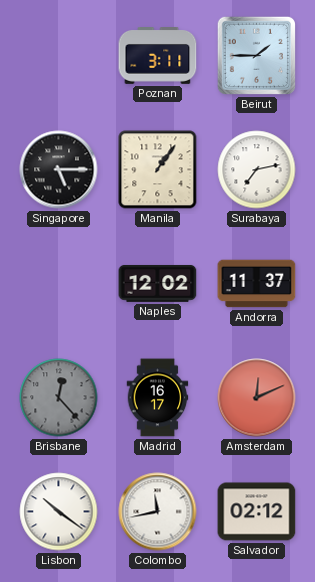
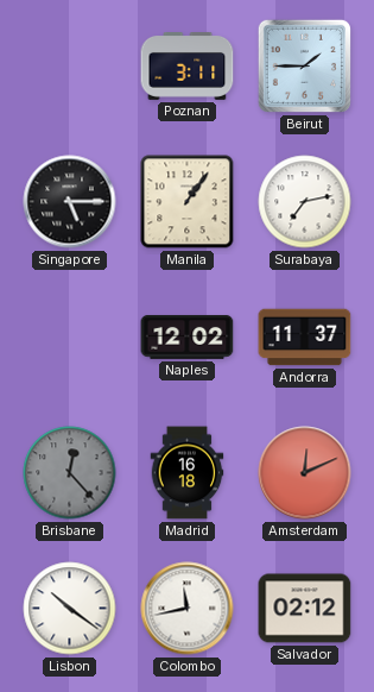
Madrid: 16:17 -> 16:18
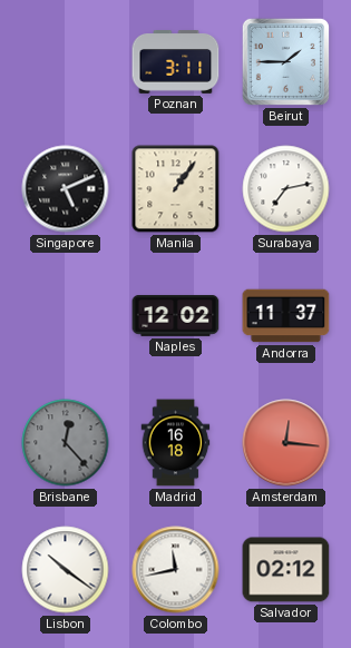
Singapore: 5:15 -> 5:11
Amsterdam: 12:11 -> 12:16
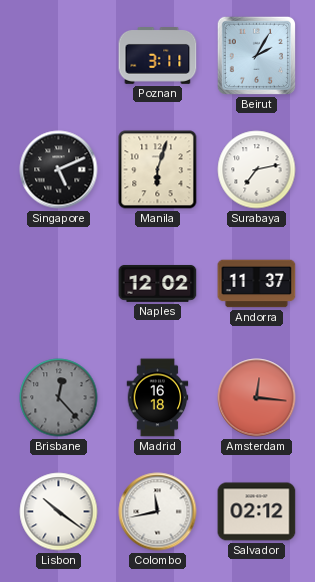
Beirut: 1:45 -> 2:05
Manila: 1:06 -> 6:03
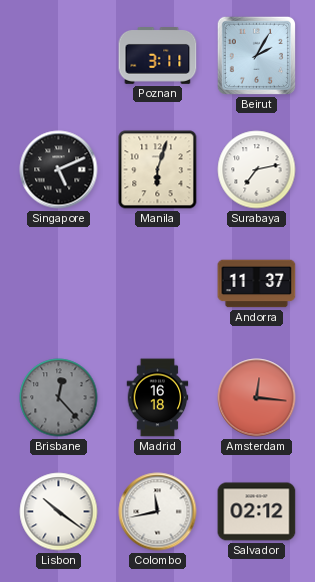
Naples: 12:02 -> none
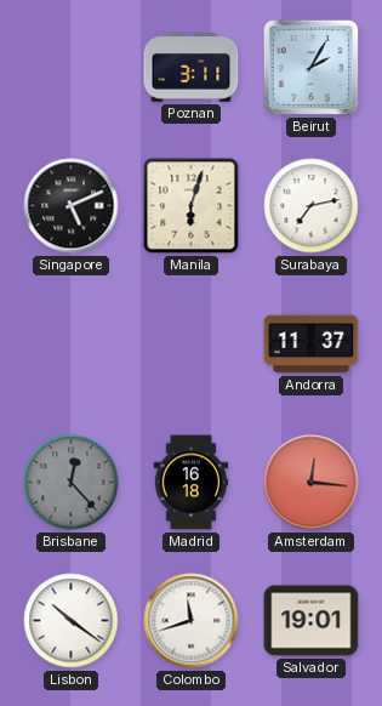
Colombo: 11:43 -> 11:42
Salvador: 02:12 -> 19:01
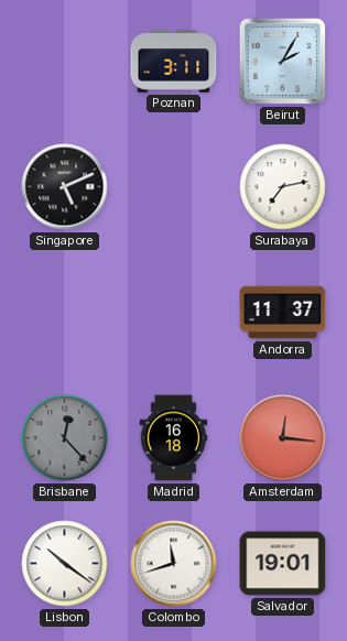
Manila: 6:03 -> none
